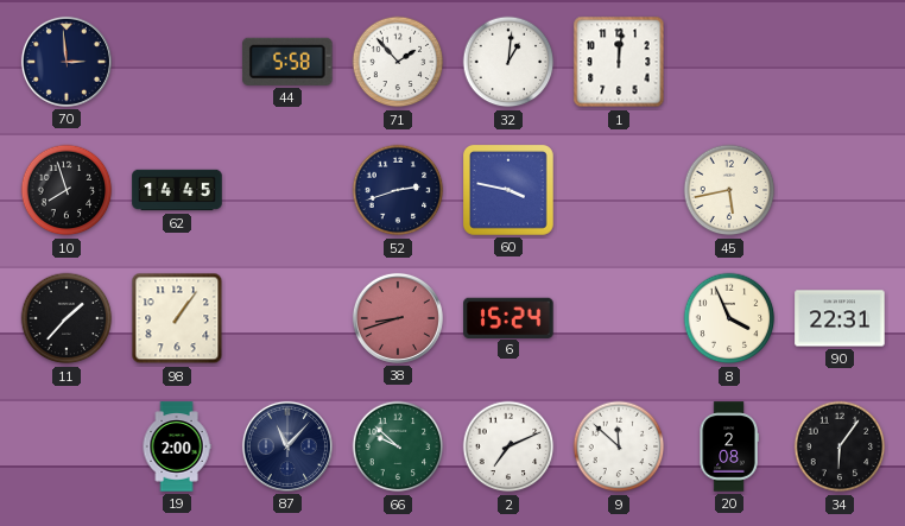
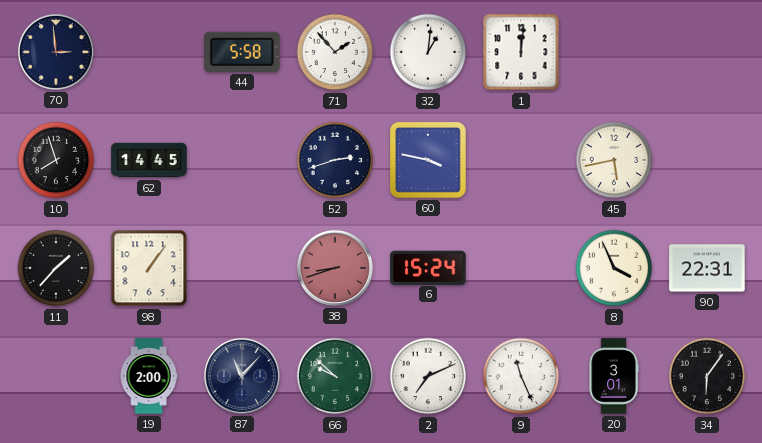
9: 11:52 -> 11:26
20: 2:08 -> 3:01
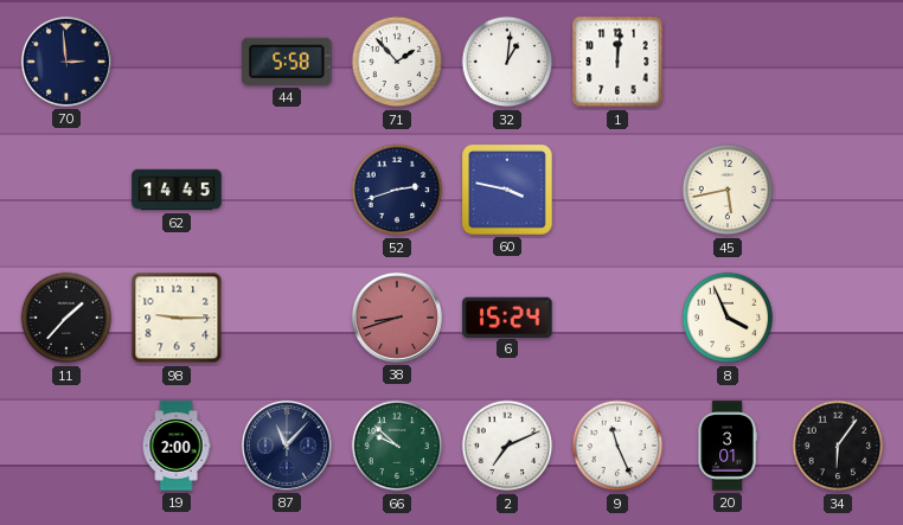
10: 7:57 -> none
98: 1:06 -> 9:15
90: 22:31 -> none
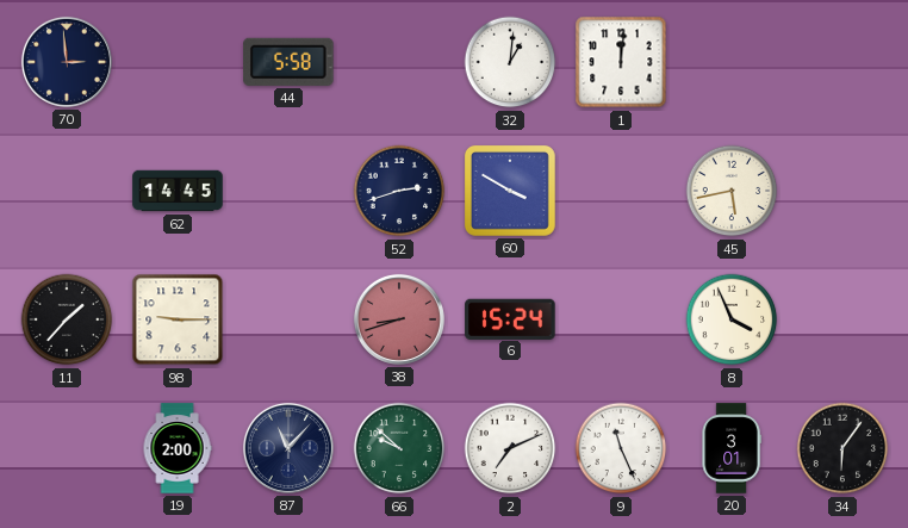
71: 1:53 -> none
60: 3:47 -> 3:50
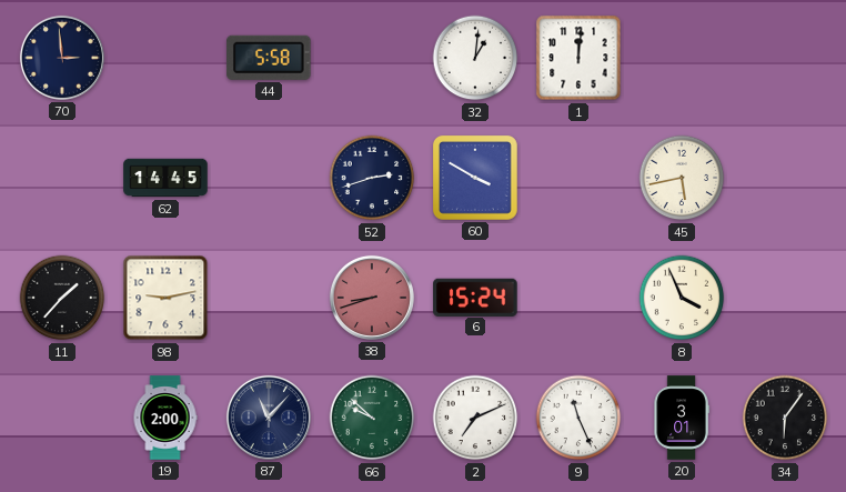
98: 9:15 -> 9:13
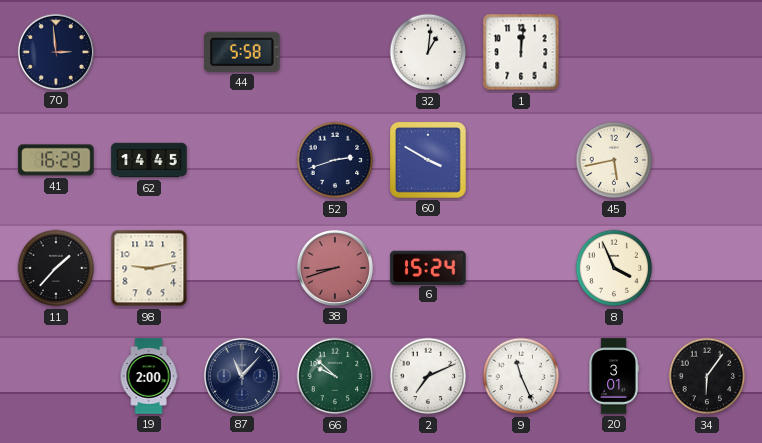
41: none -> 16:29
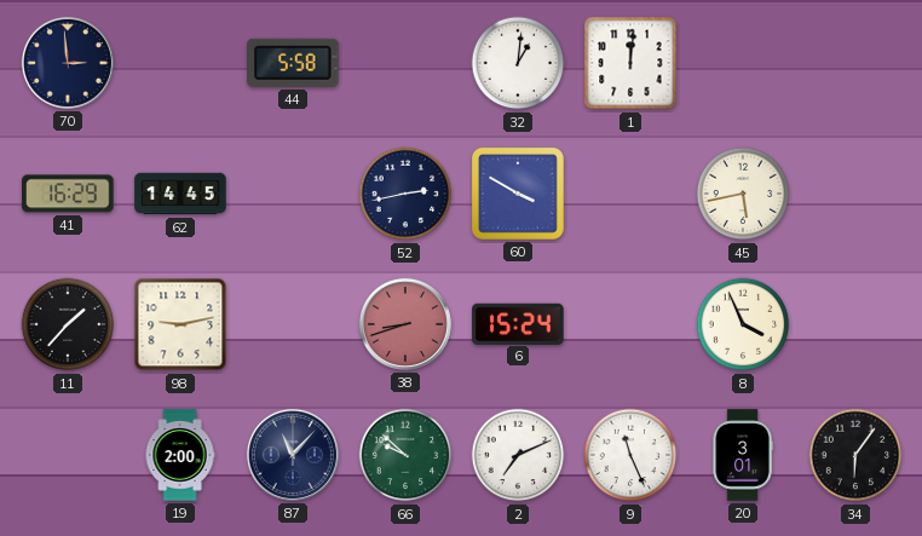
52: 2:42 -> 2:43
